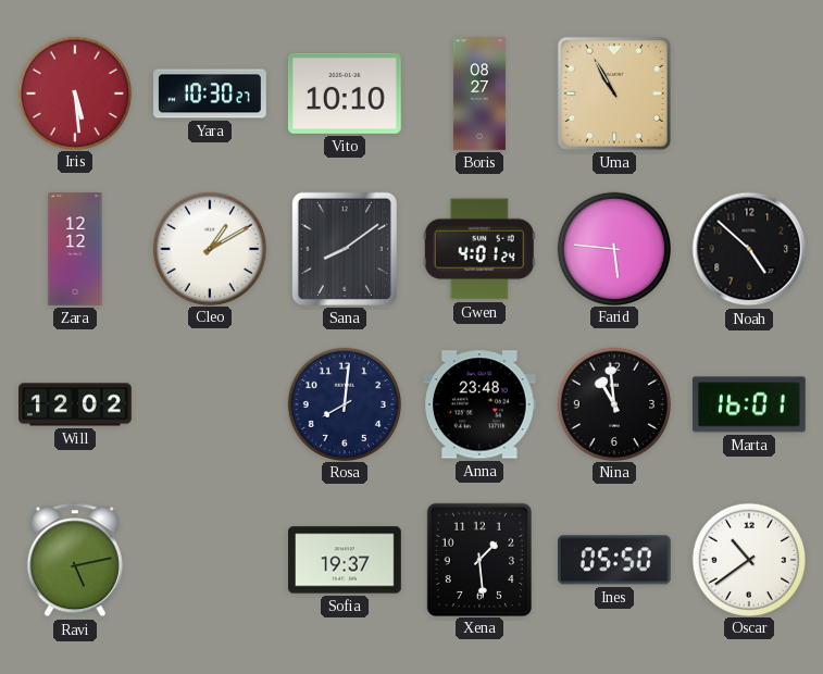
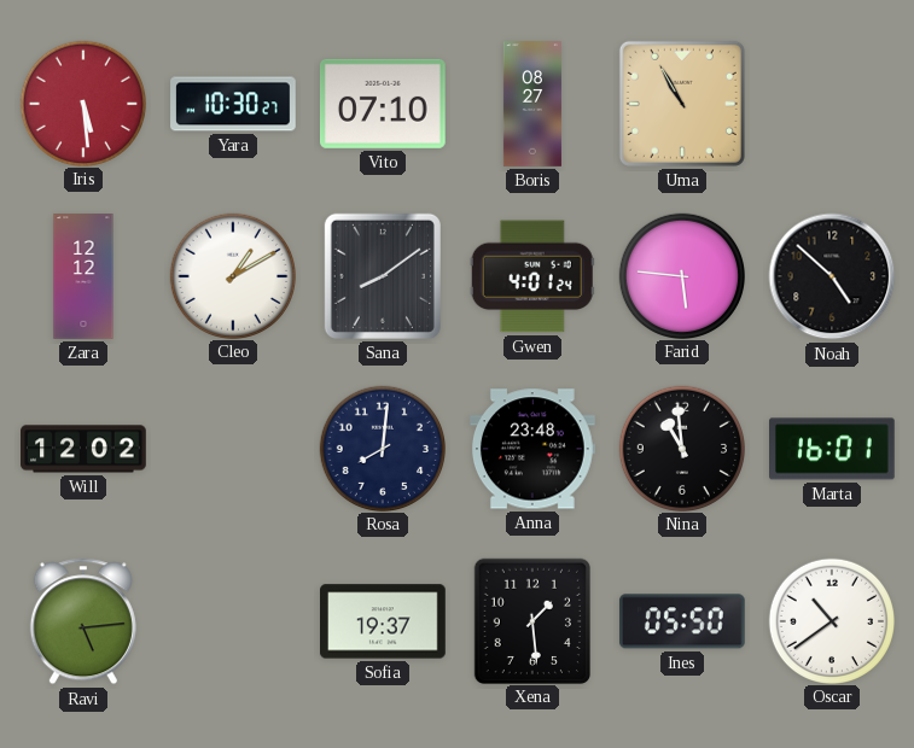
Vito: 10:10 -> 07:10
Ravi: 5:13 -> 5:14
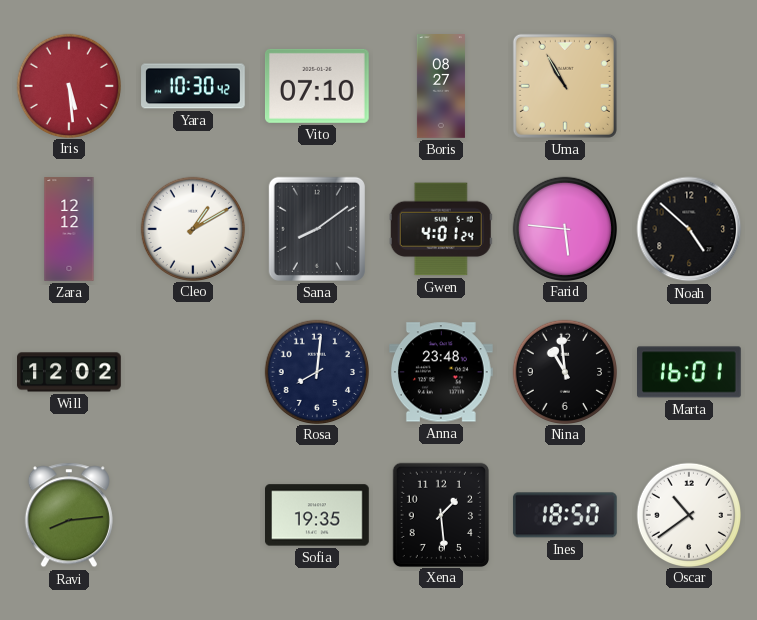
Yara: 10:30:27 -> 10:30:42
Ravi: 5:14 -> 8:14
Sofia: 19:37 -> 19:35
Ines: 05:50 -> 18:50
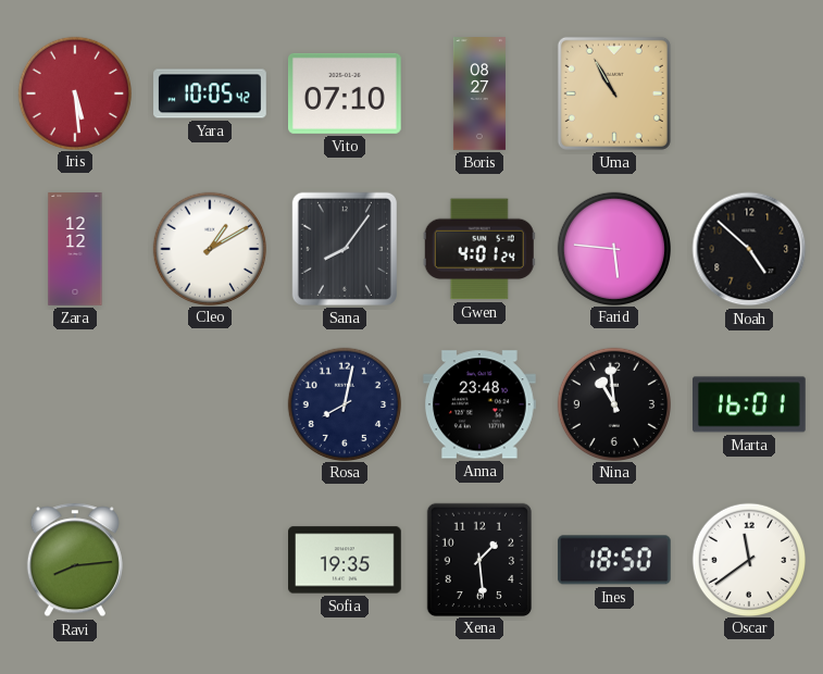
Yara: 10:30 -> 10:05
Sana: 8:09 -> 8:06
Will: 12:02 -> none
Rosa: 8:01 -> 8:02
Oscar: 10:39 -> 11:39
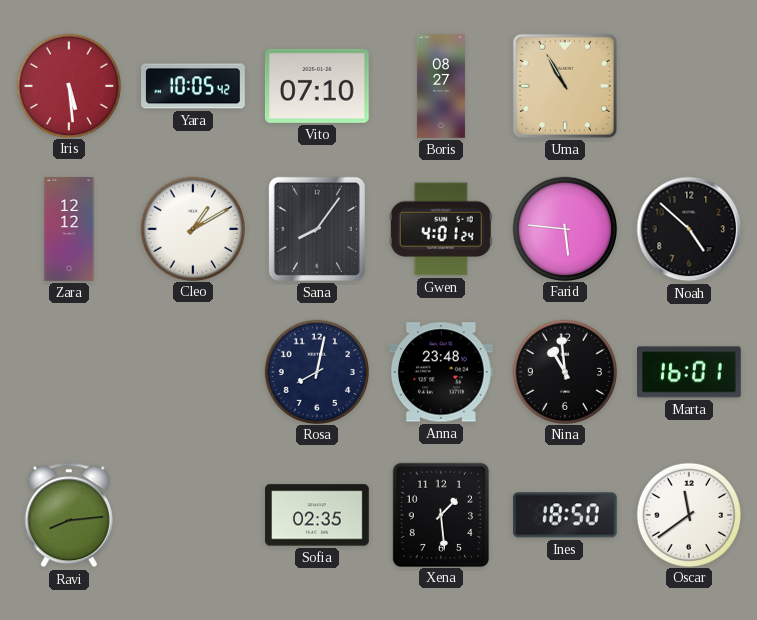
Sofia: 19:35 -> 02:35
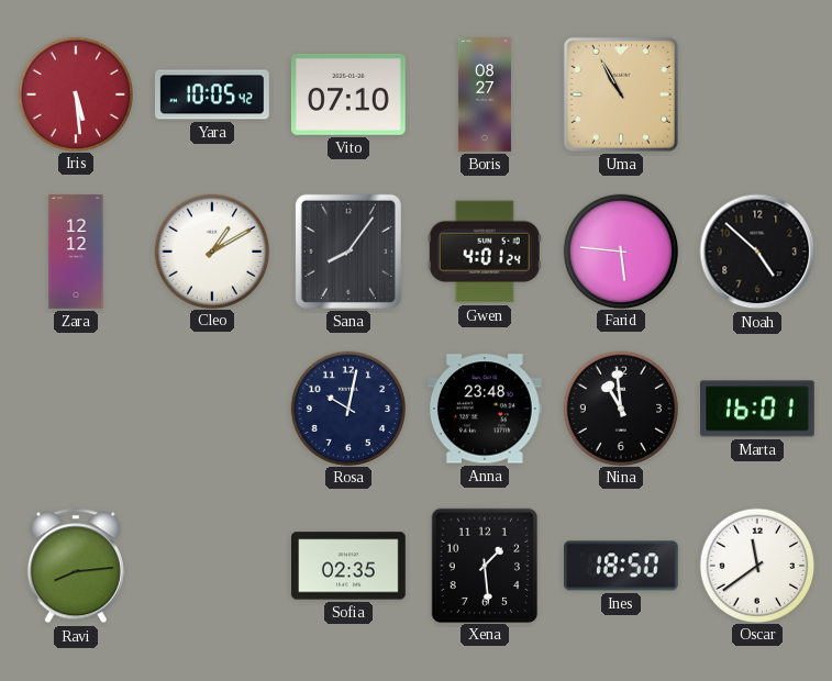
Rosa: 8:02 -> 10:02
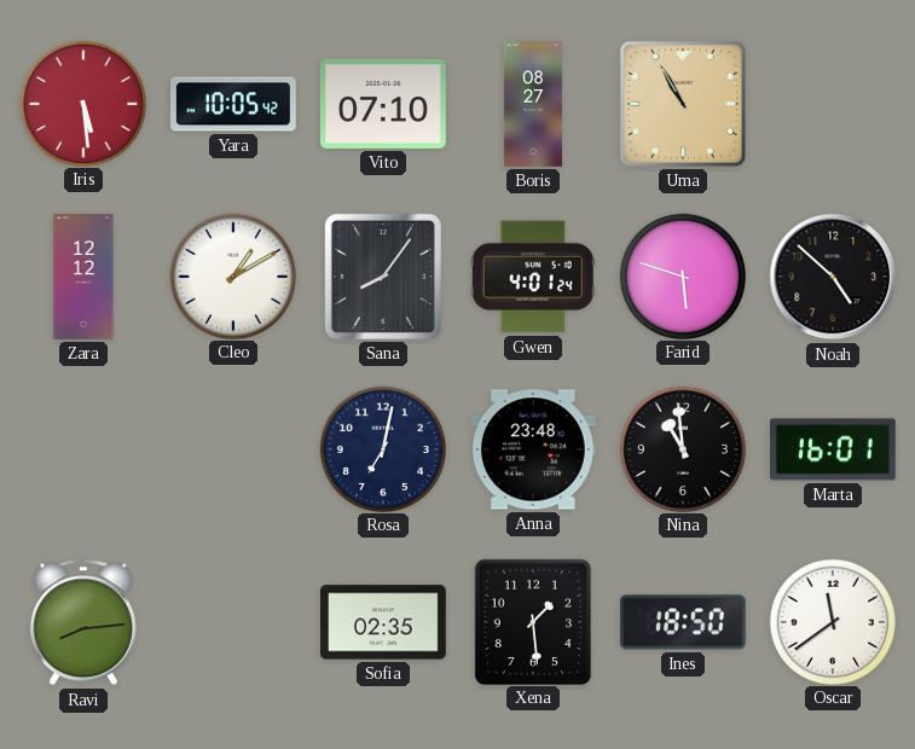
Farid: 5:46 -> 5:48
Rosa: 10:02 -> 7:02
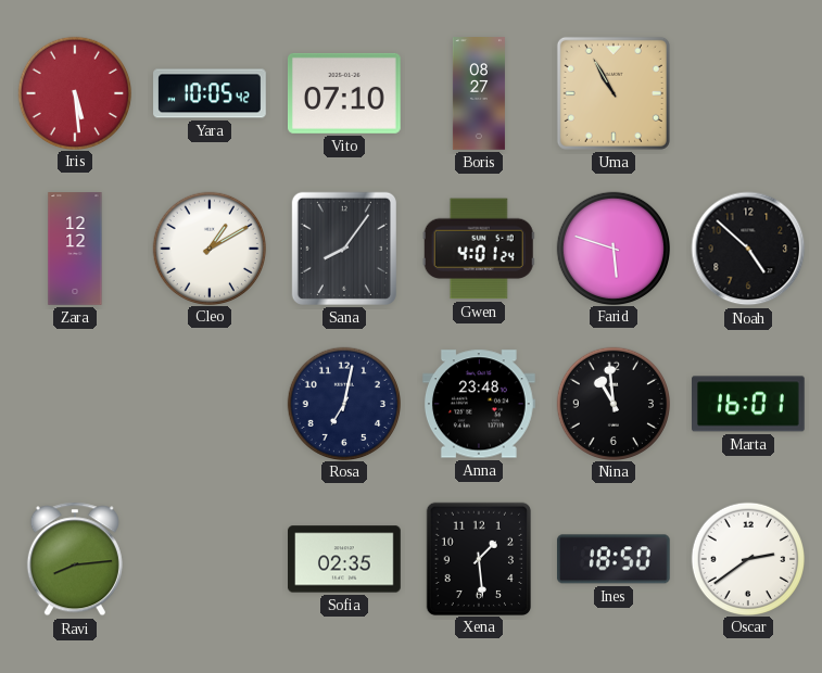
Oscar: 11:39 -> 2:39
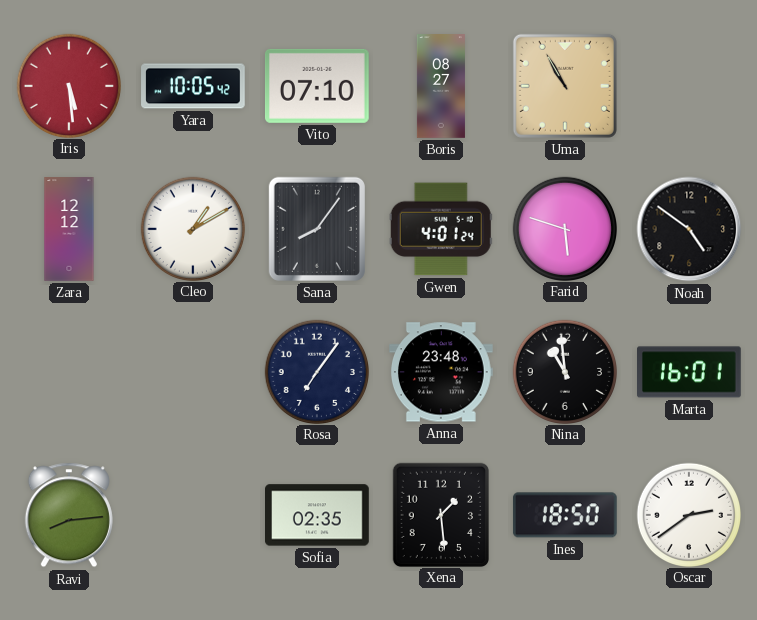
Noah: 4:52 -> 4:51
Rosa: 7:02 -> 7:06
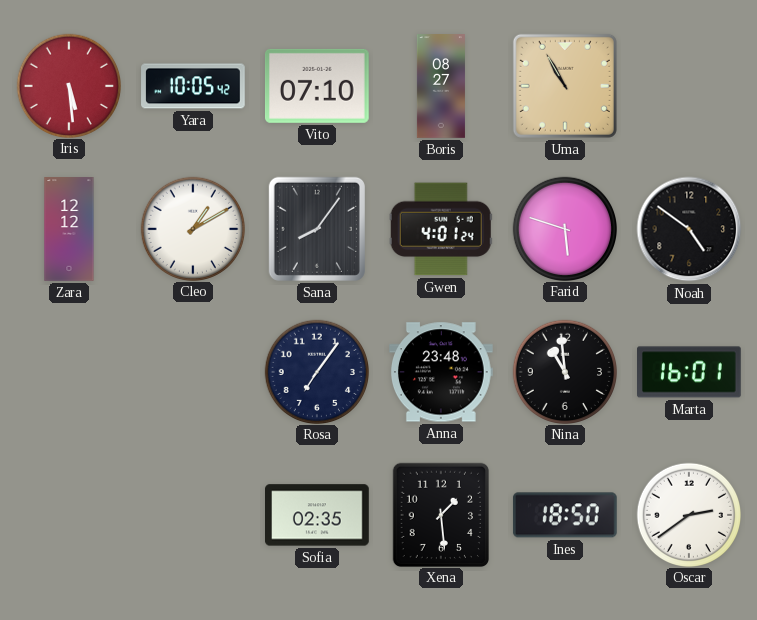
Ravi: 8:14 -> none
